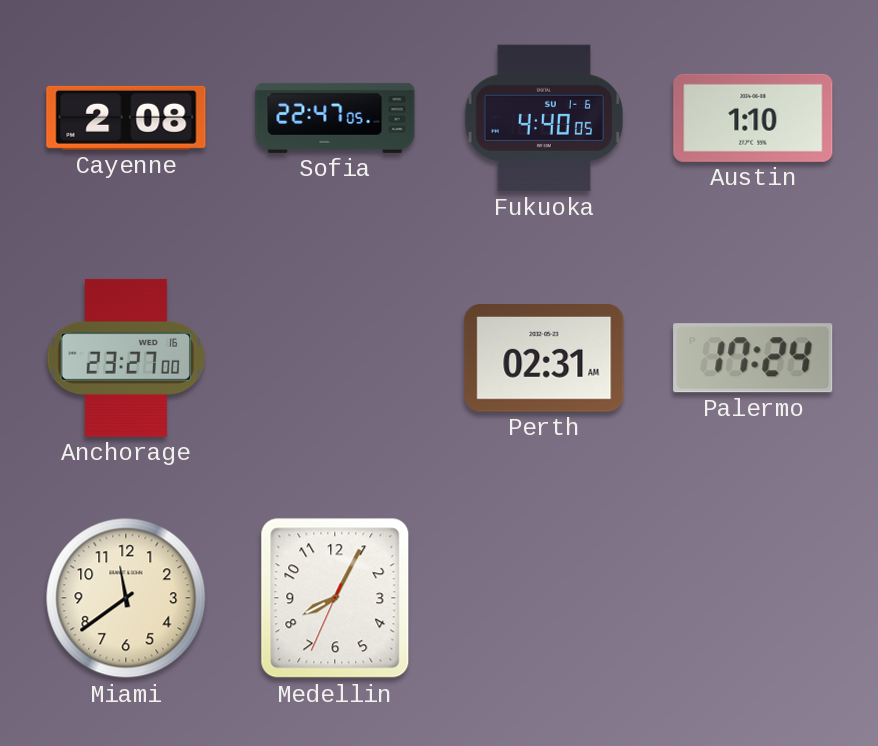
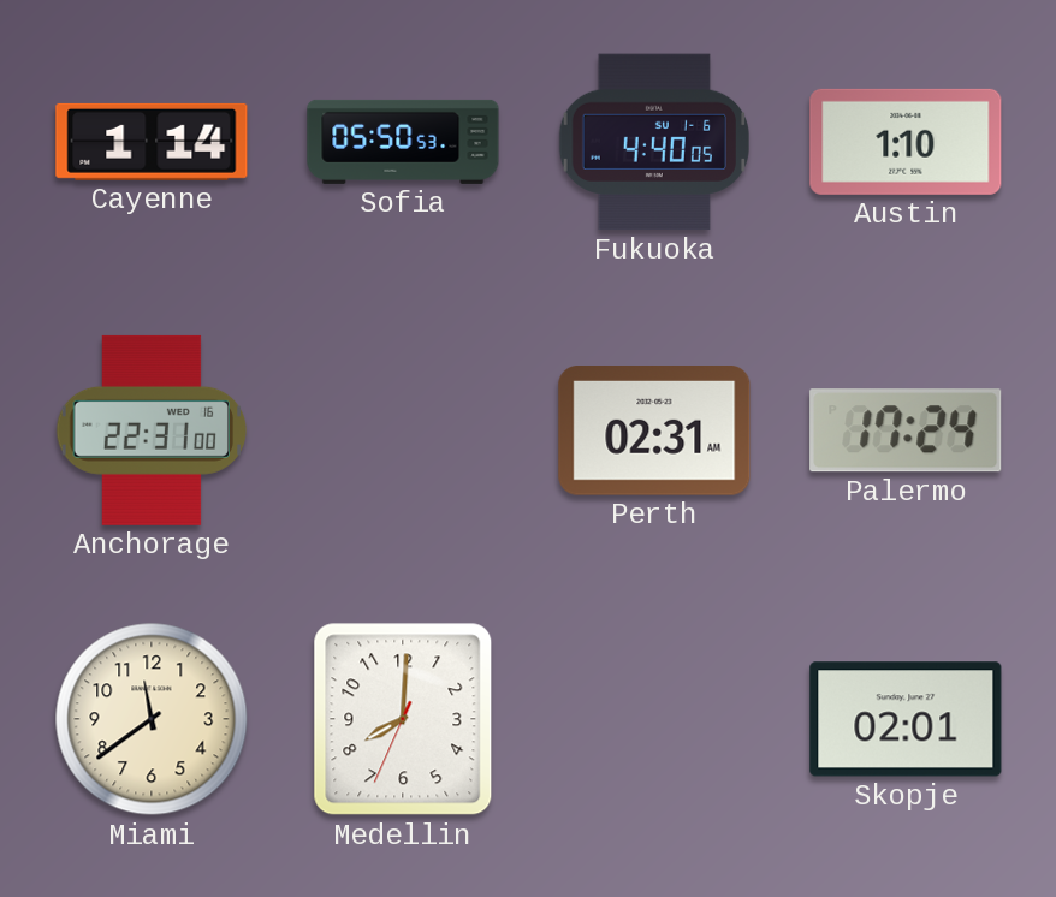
Cayenne: 2:08 -> 1:14
Sofia: 22:47 -> 05:50
Anchorage: 23:27 -> 22:31
Medellin: 8:04 -> 8:00
Skopje: none -> 02:01
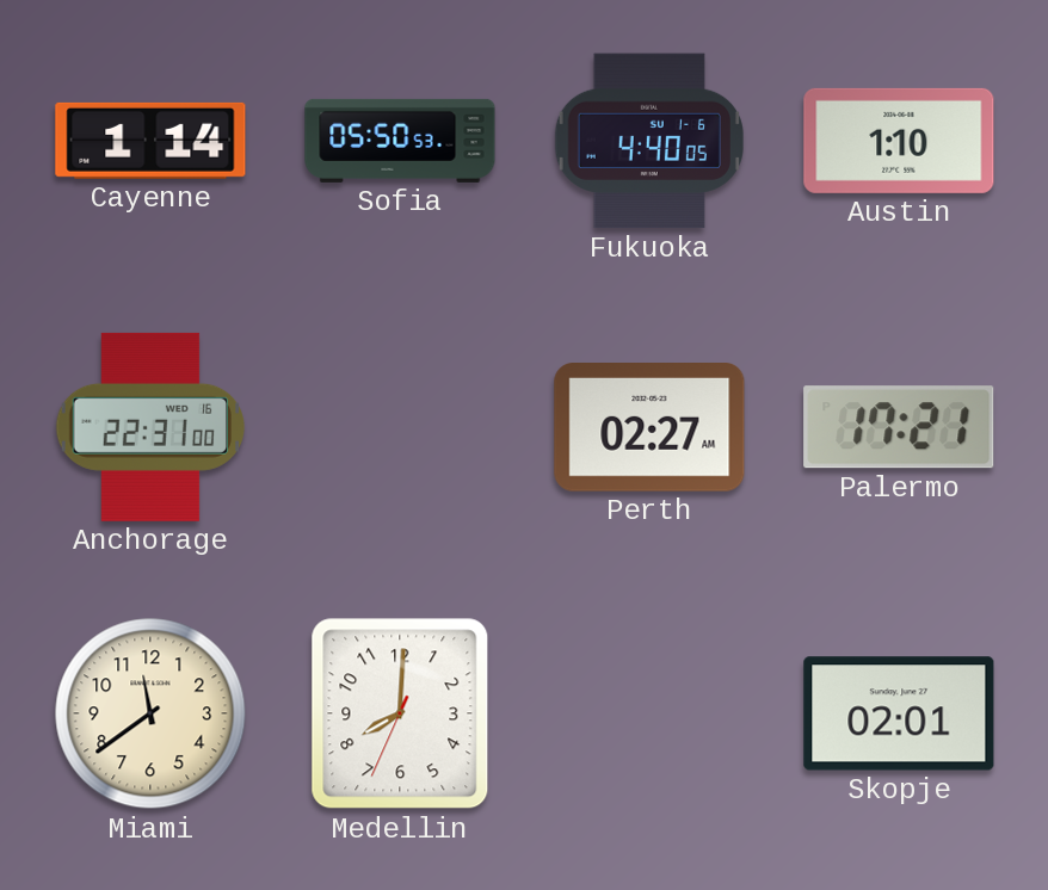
Perth: 02:31 -> 02:27
Palermo: 17:24 -> 17:21
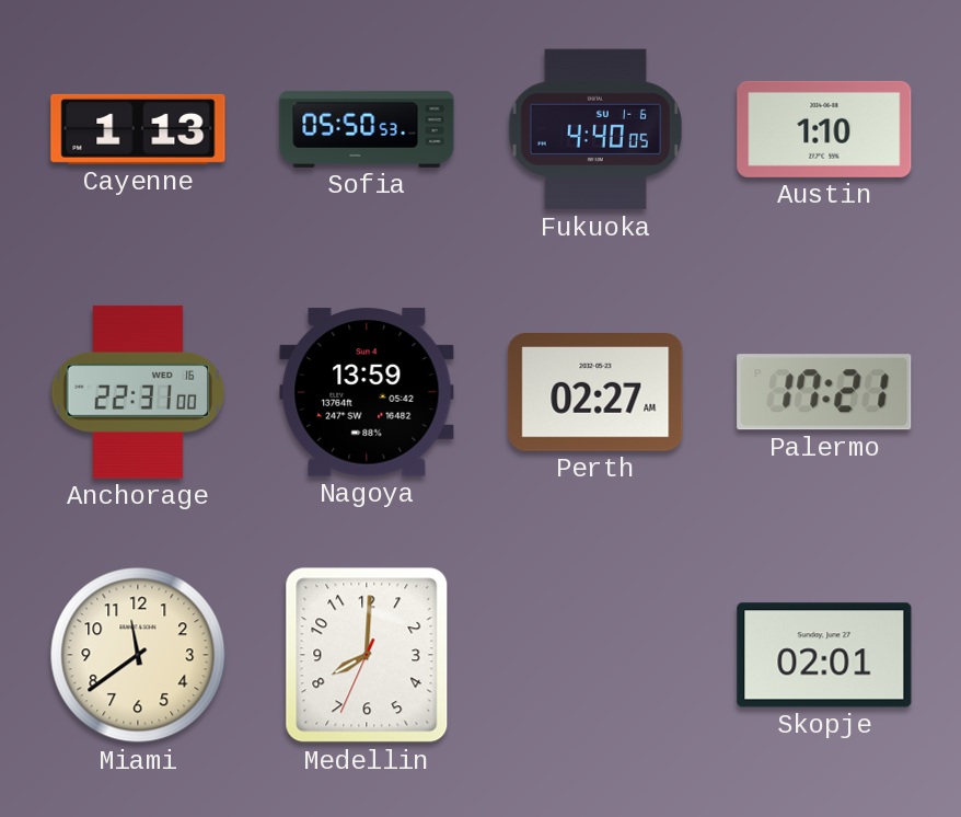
Cayenne: 1:14 -> 1:13
Nagoya: none -> 13:59
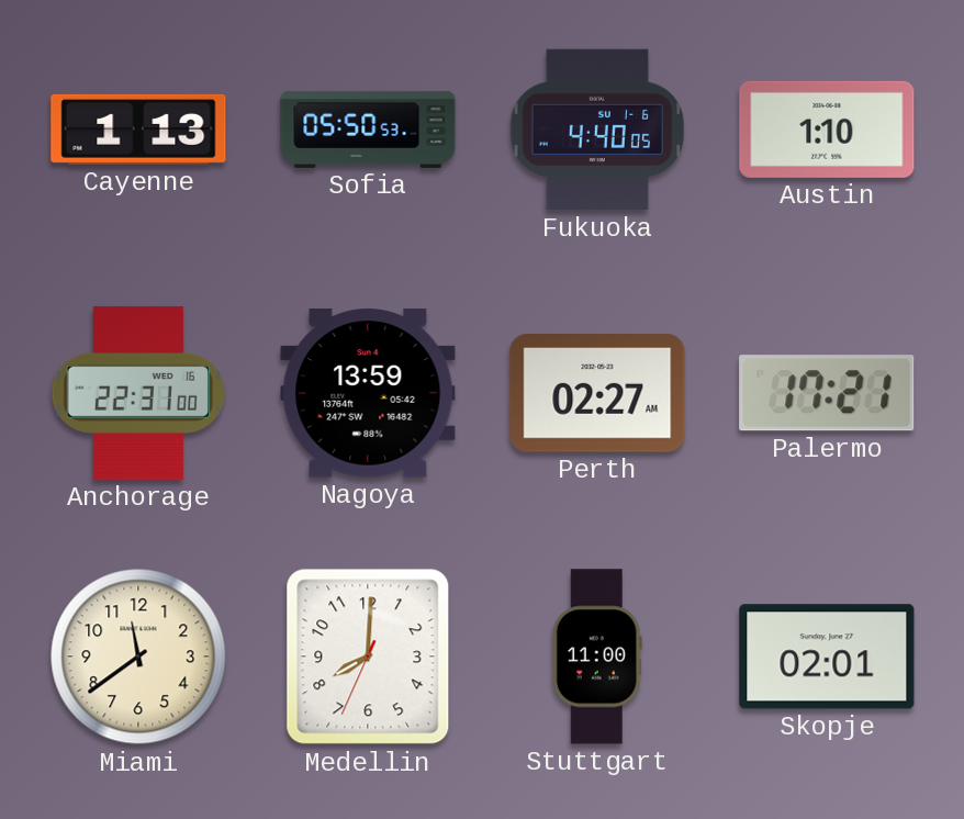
Stuttgart: none -> 11:00
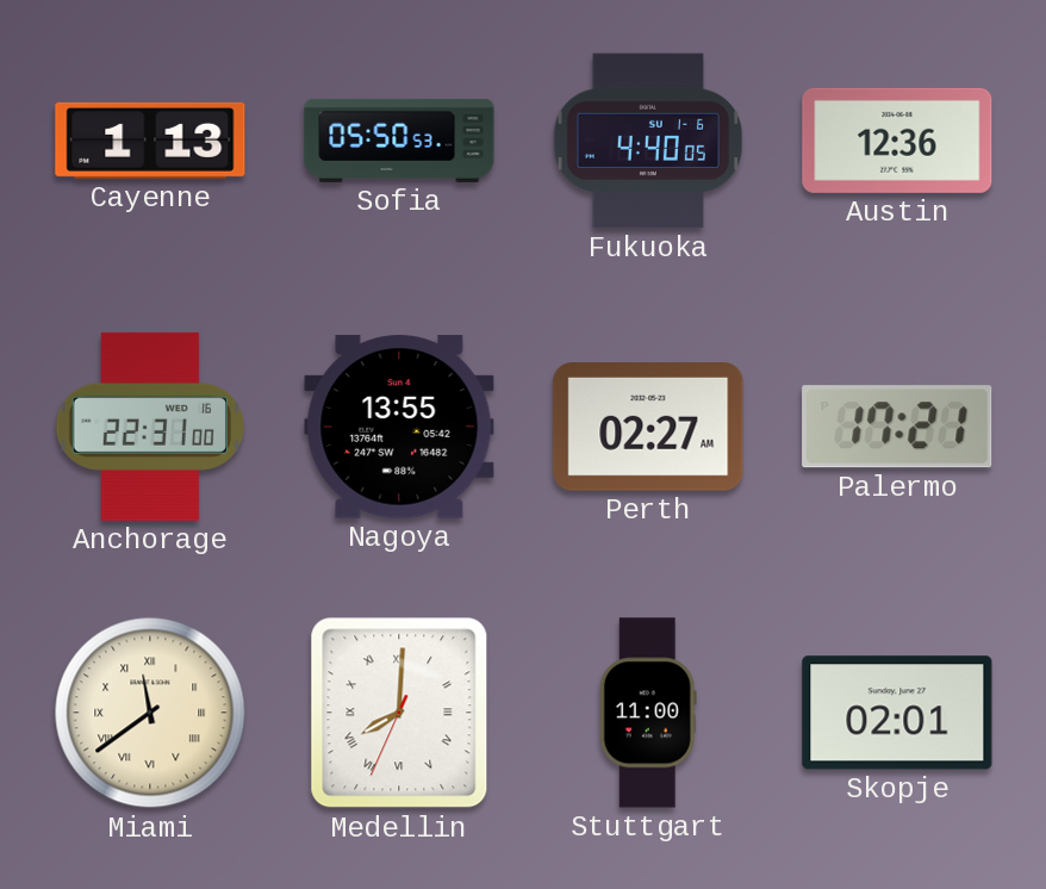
Austin: 1:10 -> 12:36
Nagoya: 13:59 -> 13:55
Miami numerals: Arabic -> Roman
Medellin numerals: Arabic -> Roman
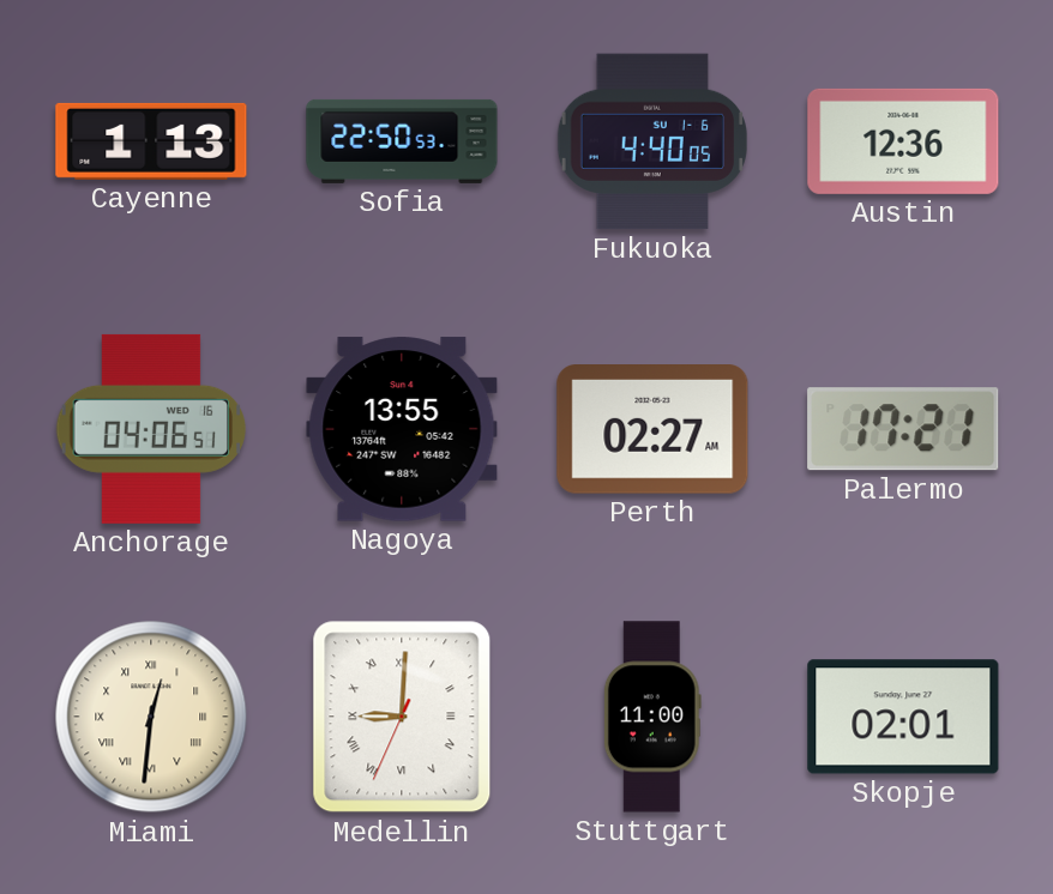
Sofia: 05:50 -> 22:50
Anchorage: 22:31 -> 04:06
Miami: 11:39 -> 12:31
Medellin: 8:00 -> 9:00
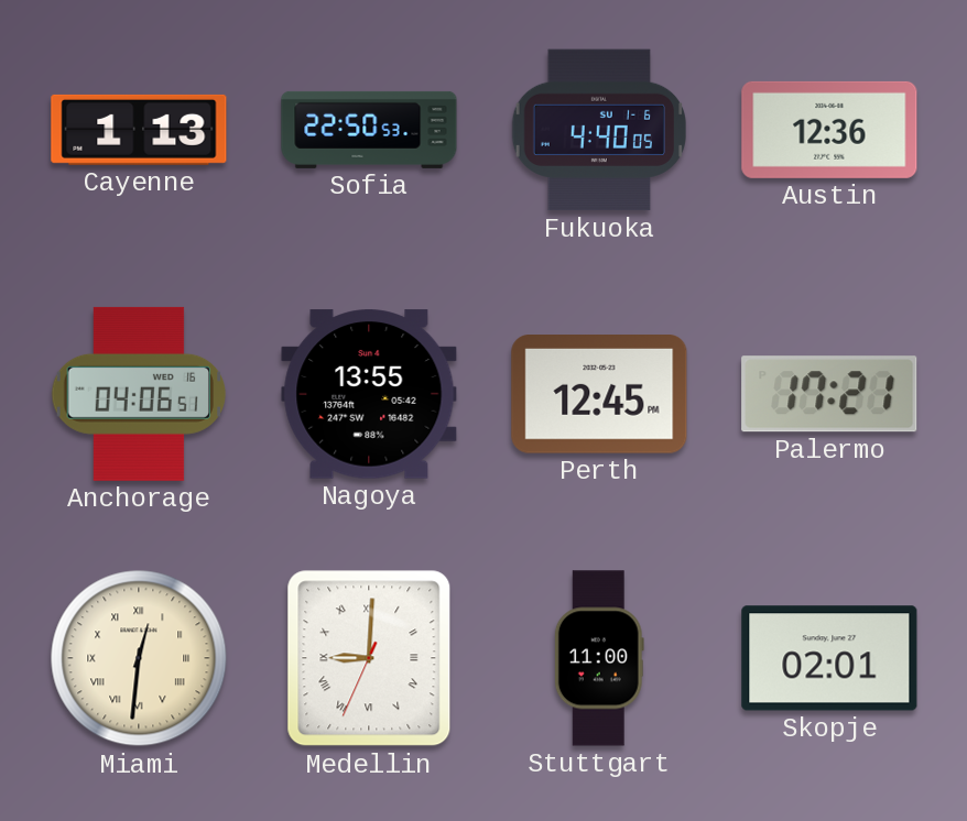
Perth: 02:27 -> 12:45
